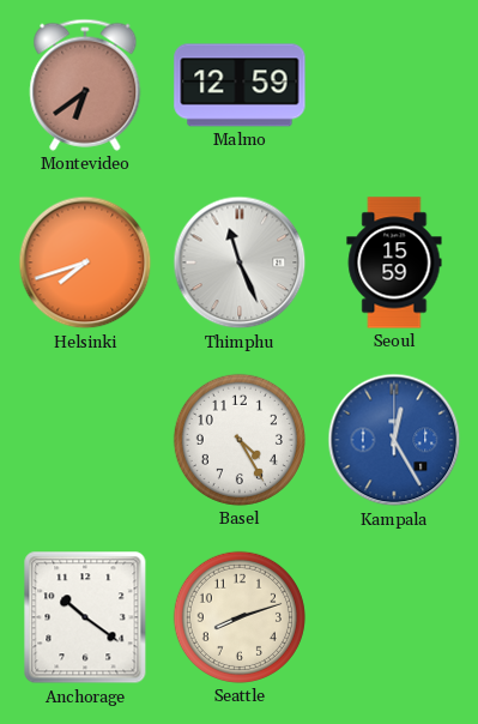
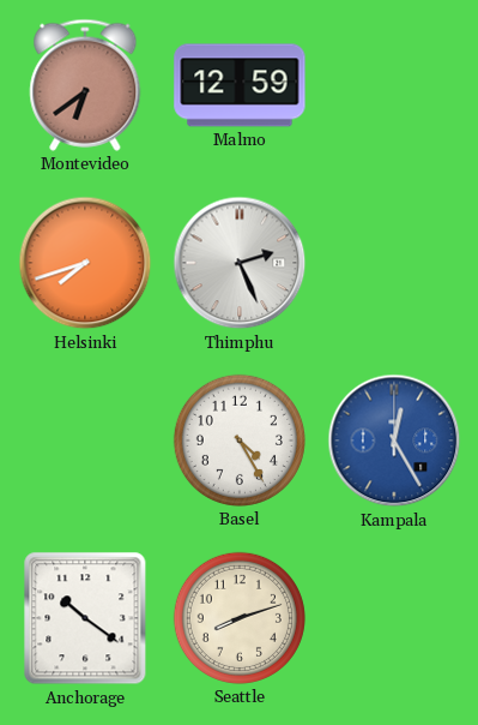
Thimphu: 11:26 -> 2:26
Seoul: 15:59 -> none
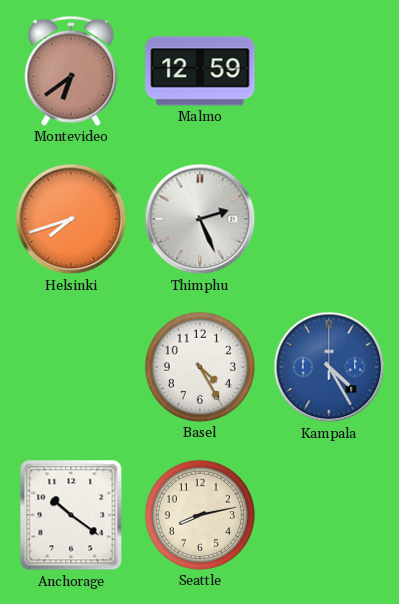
Kampala: 12:25 -> 4:25
Seattle: 8:12 -> 8:13
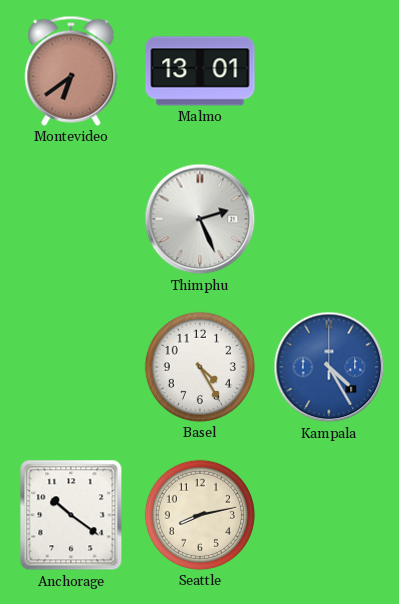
Malmo: 12:59 -> 13:01
Helsinki: 7:42 -> none
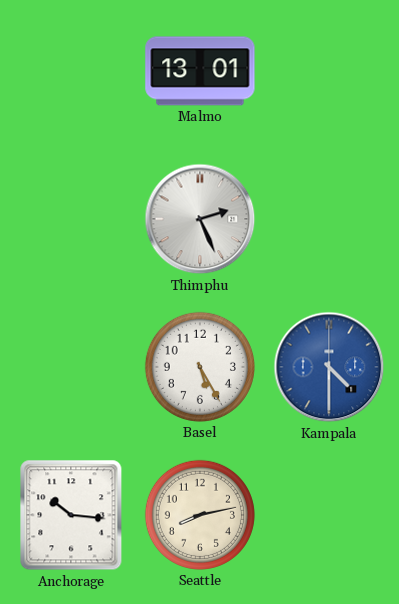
Montevideo: 6:39 -> none
Basel: 4:25 -> 5:25
Kampala: 4:25 -> 4:30
Anchorage: 10:21 -> 10:16
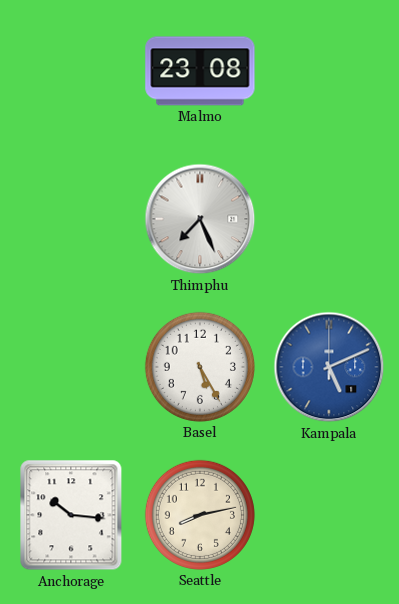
Malmo: 13:01 -> 23:08
Thimphu: 2:26 -> 7:26
Kampala: 4:30 -> 5:11
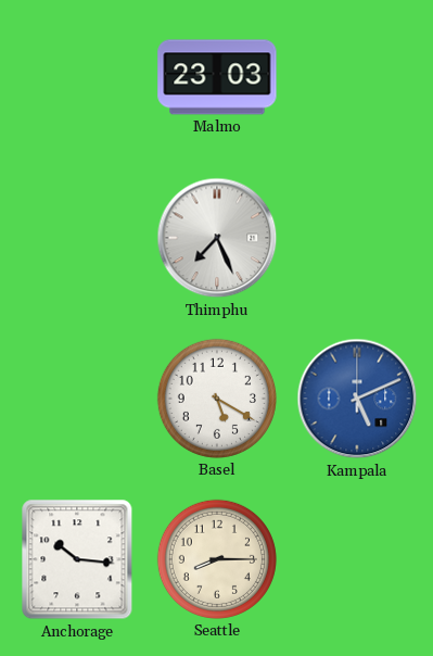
Malmo: 23:08 -> 23:03
Basel: 5:25 -> 5:20
Seattle: 8:13 -> 8:15
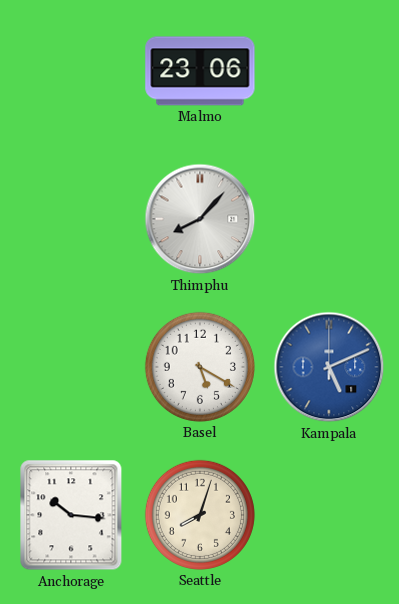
Malmo: 23:03 -> 23:06
Thimphu: 7:26 -> 8:07
Seattle: 8:15 -> 8:03
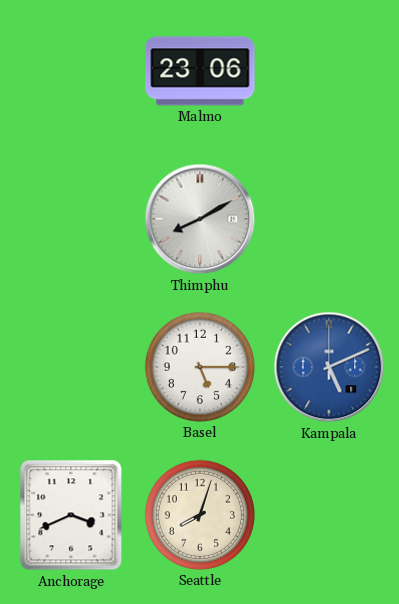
Thimphu: 8:07 -> 8:10
Basel: 5:20 -> 5:15
Anchorage: 10:16 -> 3:41
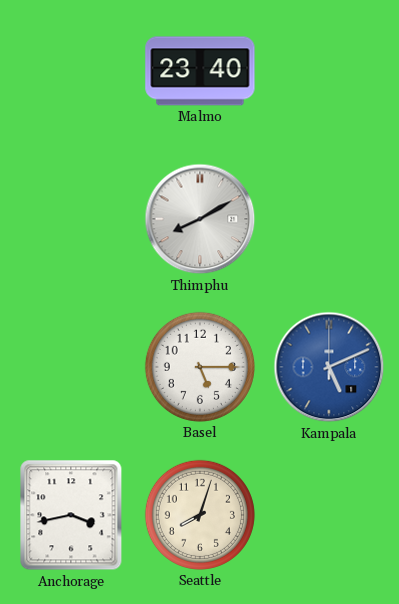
Malmo: 23:06 -> 23:40
Anchorage: 3:41 -> 3:43
